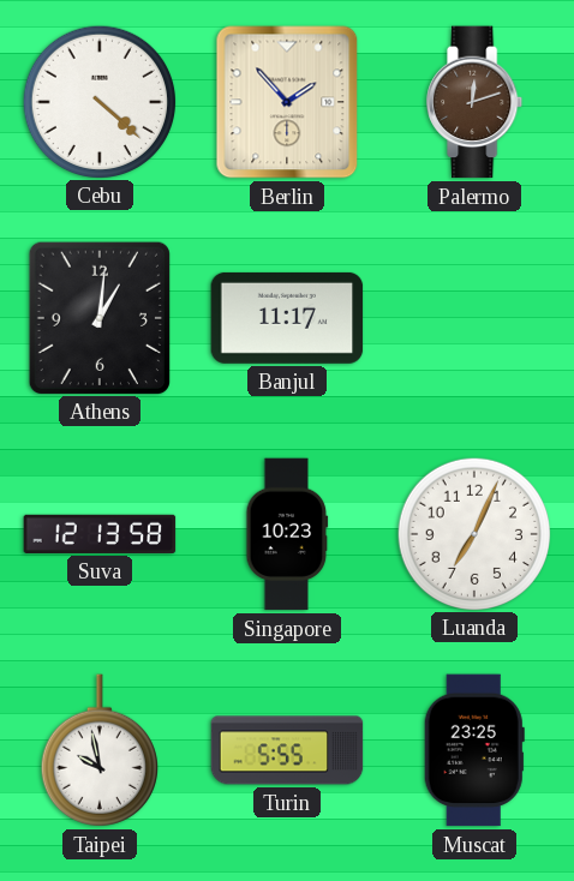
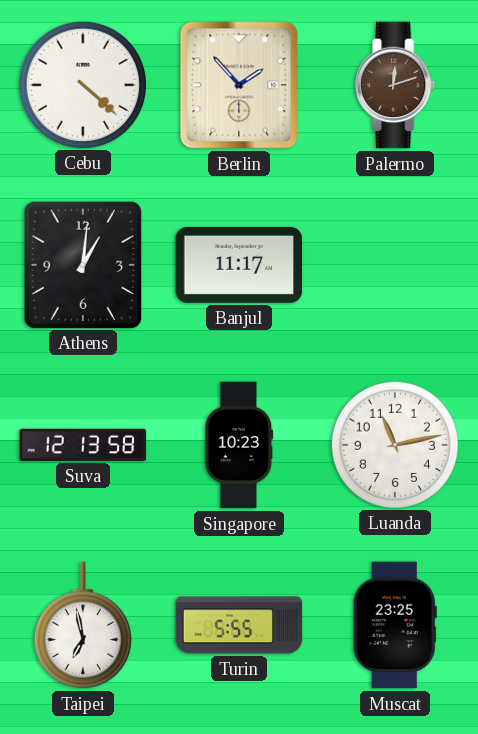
Luanda: 7:04 -> 11:13
Taipei: 9:58 -> 6:58
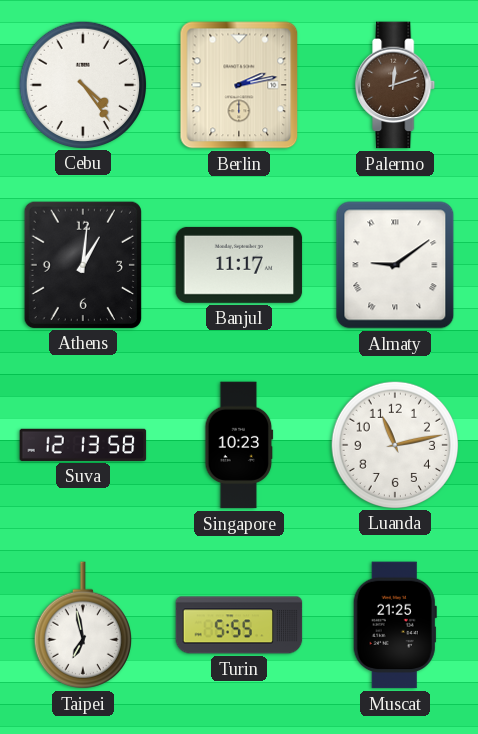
Cebu: 4:22 -> 4:24
Berlin: 1:53 -> 2:13
Almaty: none -> 9:09
Muscat: 23:25 -> 21:25
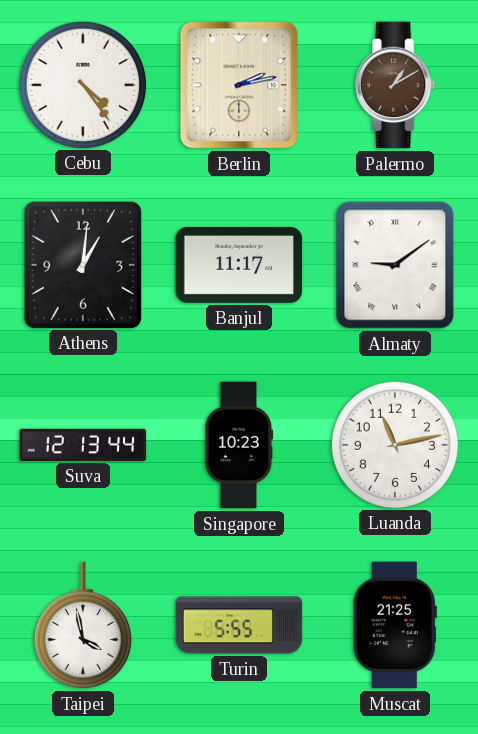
Palermo: 12:12 -> 1:10
Suva: 12:13:58 -> 12:13:44
Taipei: 6:58 -> 3:58
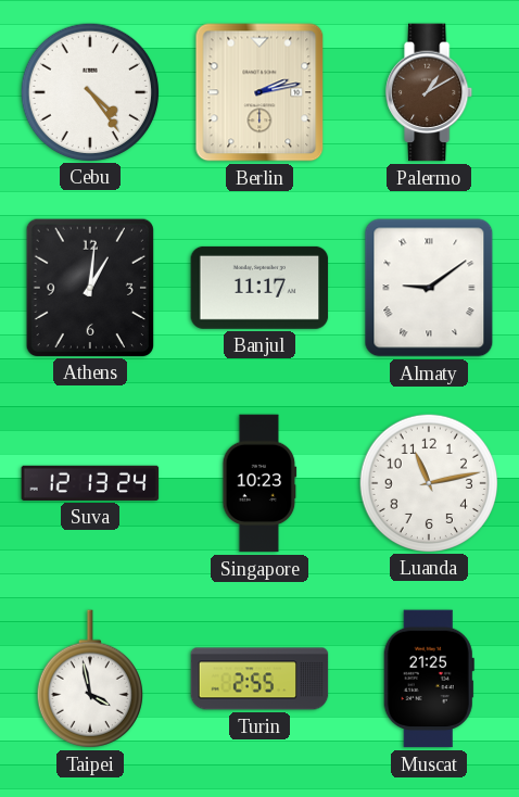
Suva: 12:13:44 -> 12:13:24
Turin: 5:55 -> 2:55
